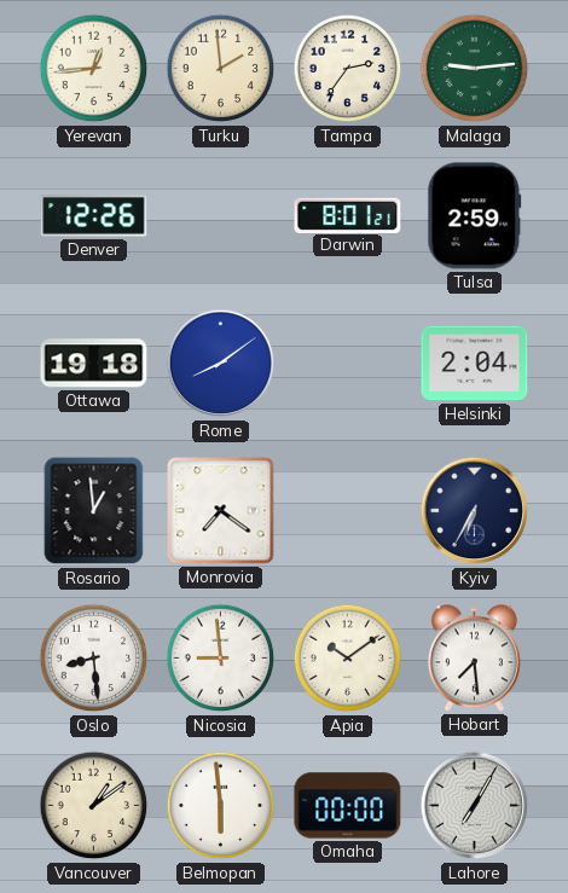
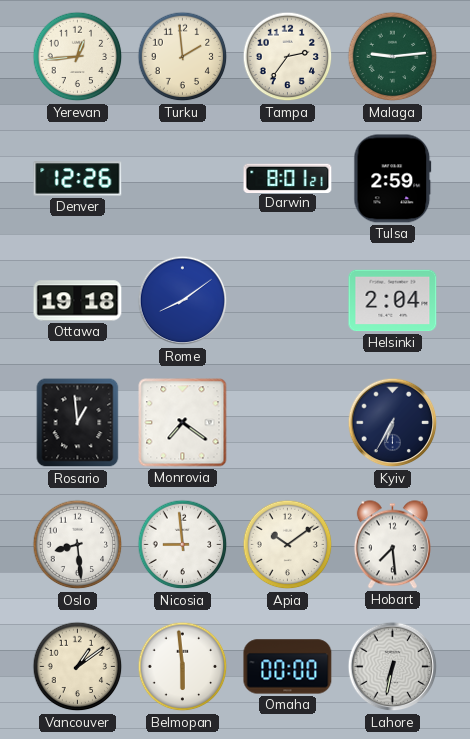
Lahore: 7:05 -> 6:32
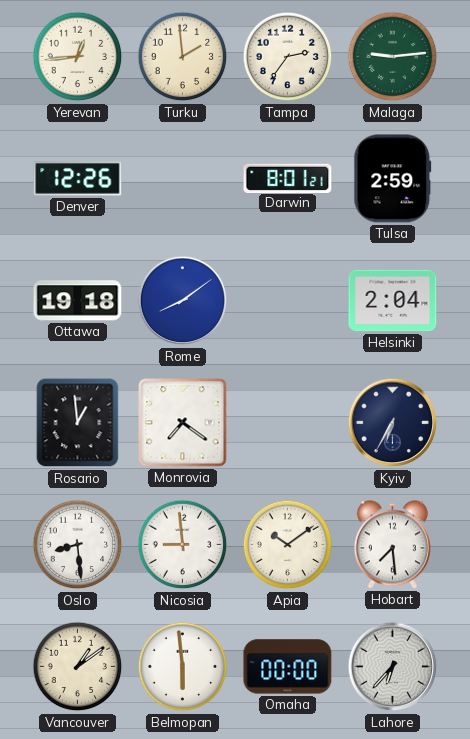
Lahore: 6:32 -> 6:37
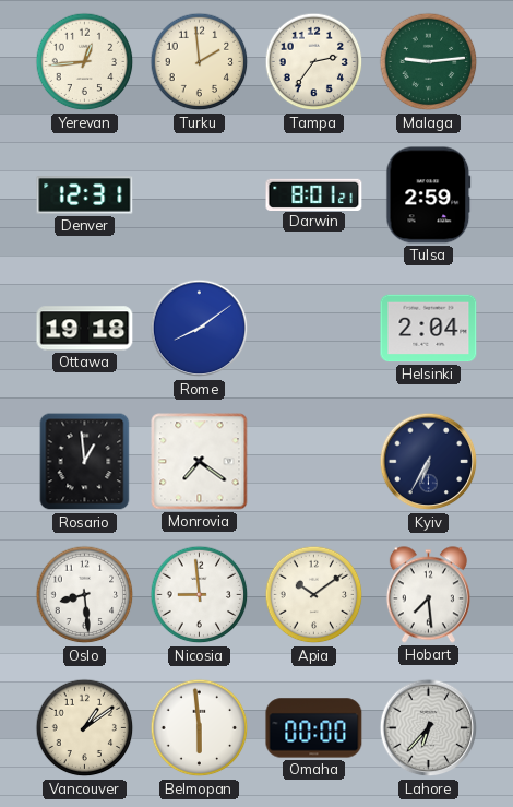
Denver: 12:26 -> 12:31
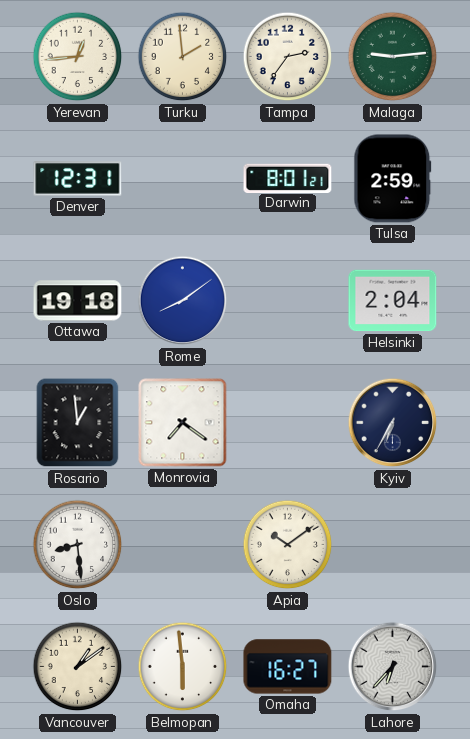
Nicosia: 8:59 -> none
Hobart: 7:29 -> none
Omaha: 00:00 -> 16:27
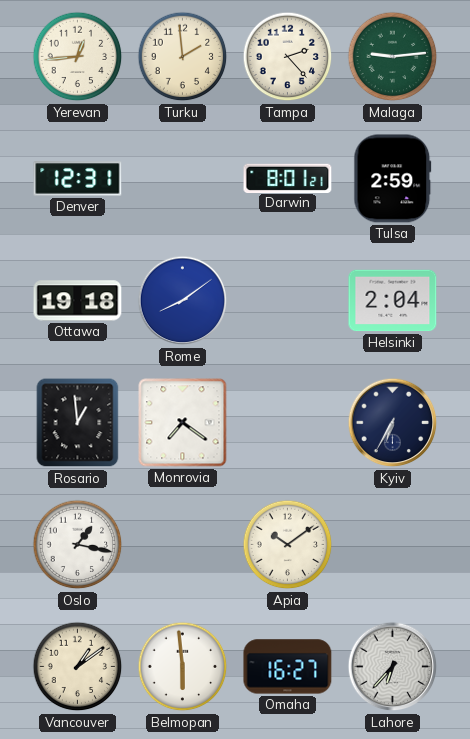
Tampa: 2:36 -> 2:23
Oslo: 8:29 -> 1:17
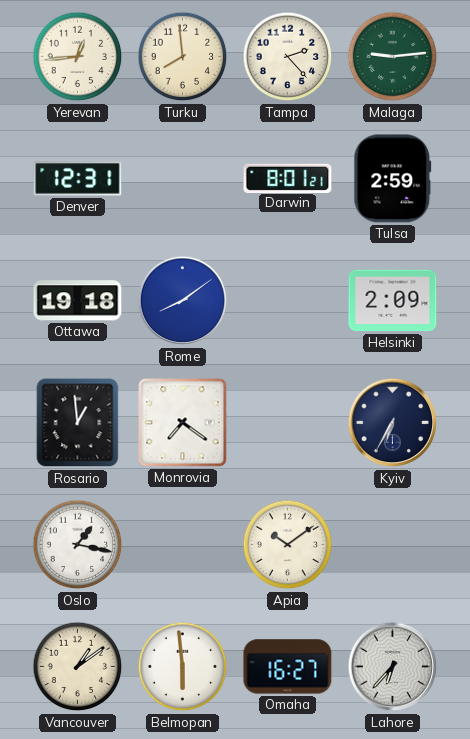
Turku: 1:59 -> 7:59
Helsinki: 2:04 -> 2:09
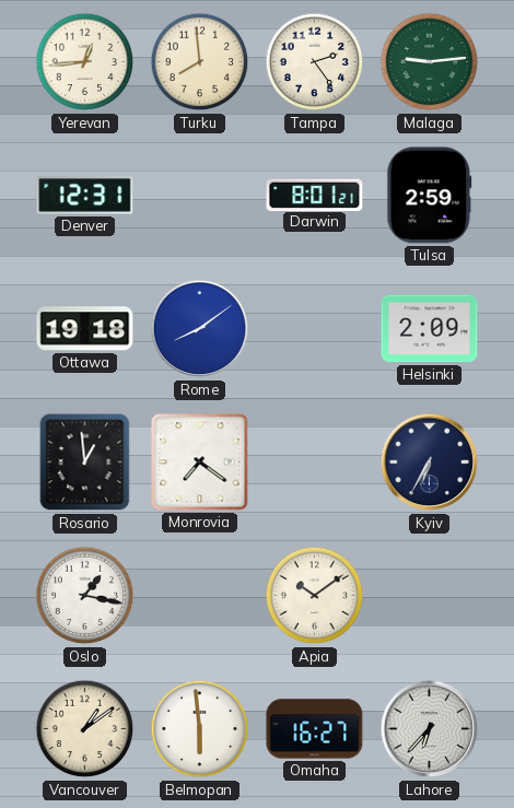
Tampa: 2:23 -> 2:24
